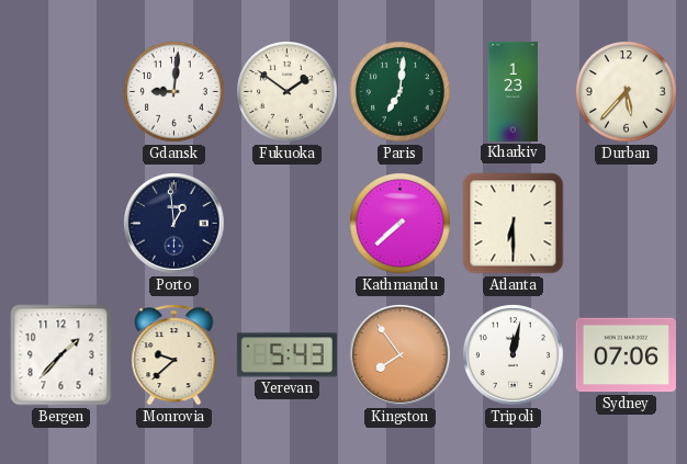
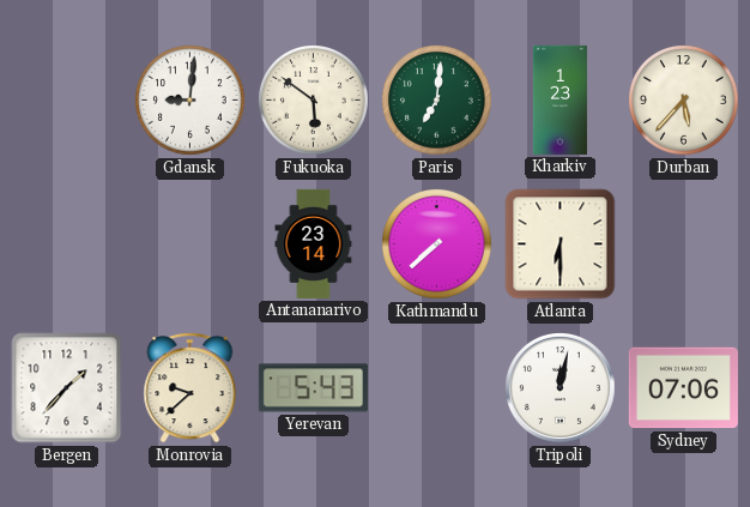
Fukuoka: 1:51 -> 5:51
Porto: 12:59 -> none
Antananarivo: none -> 23:14
Kingston: 7:54 -> none
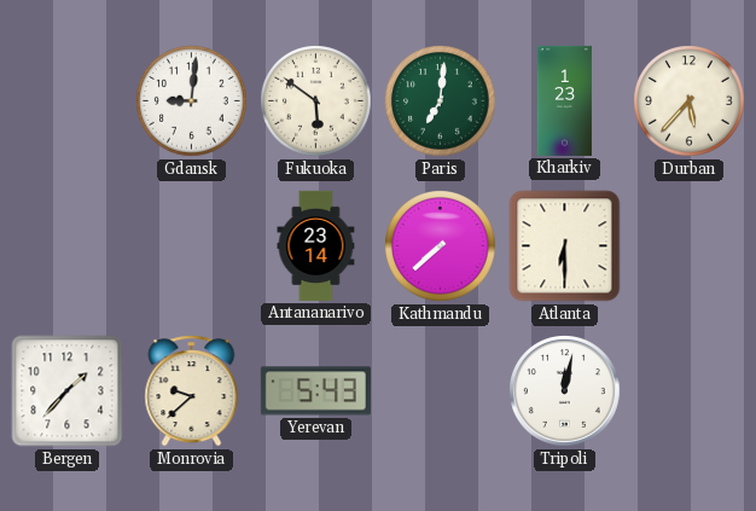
Sydney: 07:06 -> none
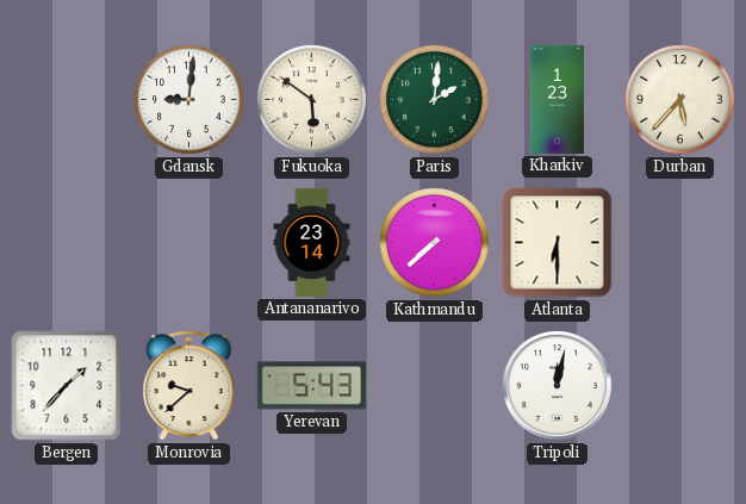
Paris: 7:01 -> 2:01
